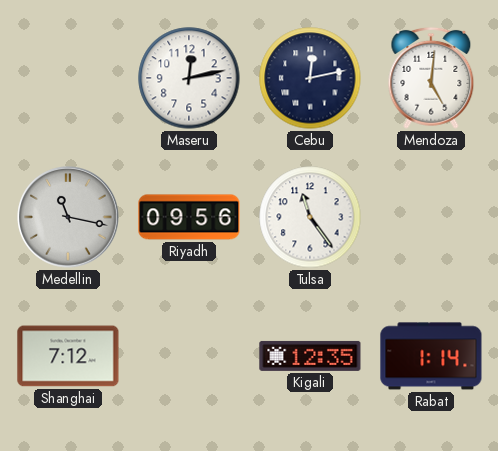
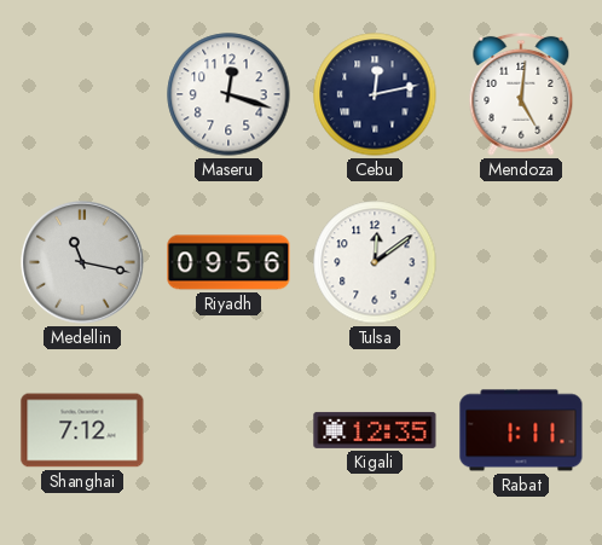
Maseru: 12:13 -> 12:18
Tulsa: 11:24 -> 12:09
Rabat: 1:14 -> 1:11
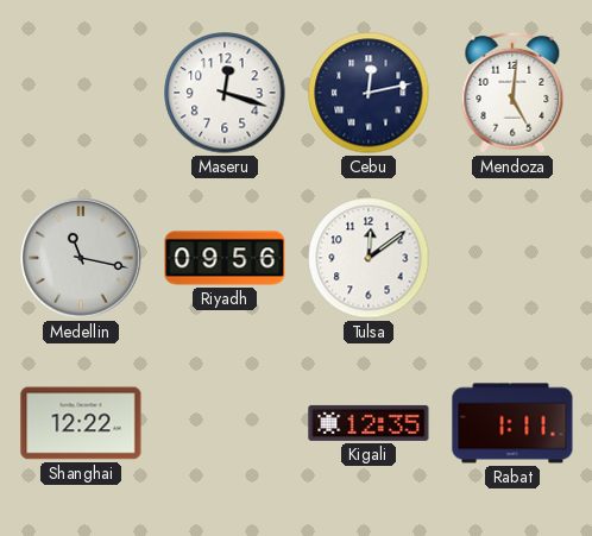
Shanghai: 7:12 -> 12:22
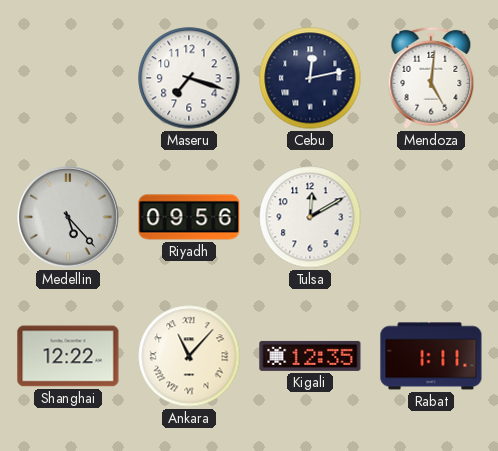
Maseru: 12:18 -> 7:18
Medellin: 11:17 -> 5:23
Tulsa: 12:09 -> 12:10
Ankara: none -> 11:07
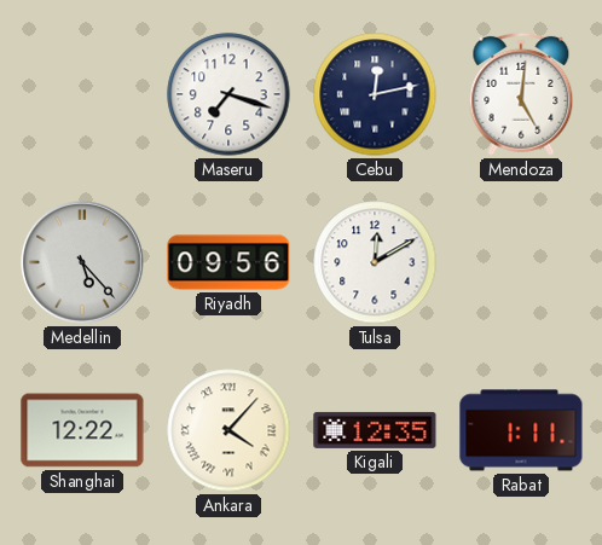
Ankara: 11:07 -> 4:07
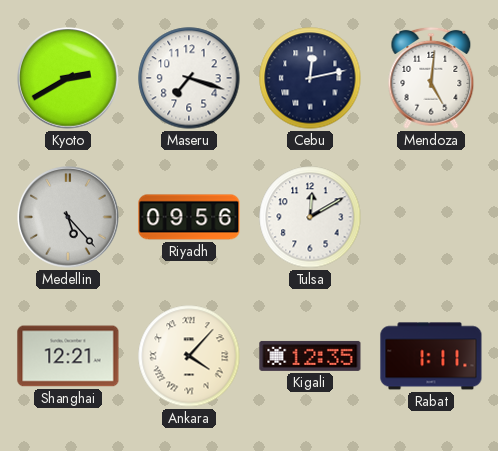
Kyoto: none -> 2:40
Shanghai: 12:22 -> 12:21
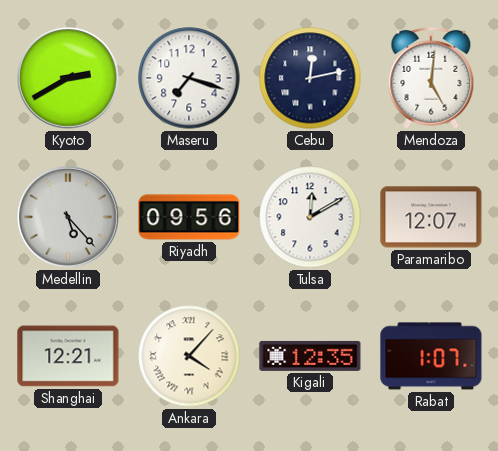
Paramaribo: none -> 12:07
Rabat: 1:11 -> 1:07
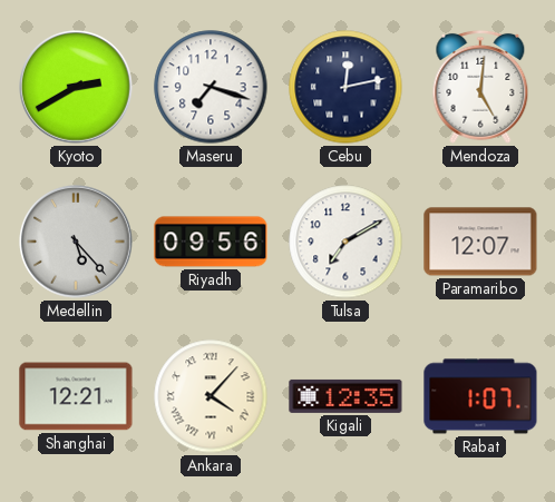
Tulsa: 12:10 -> 7:10
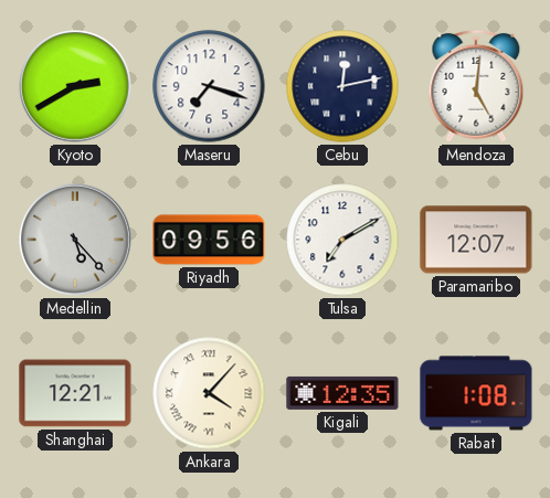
Rabat: 1:07 -> 1:08
